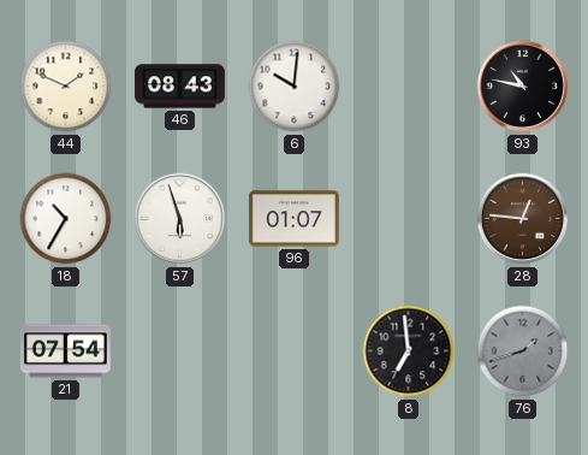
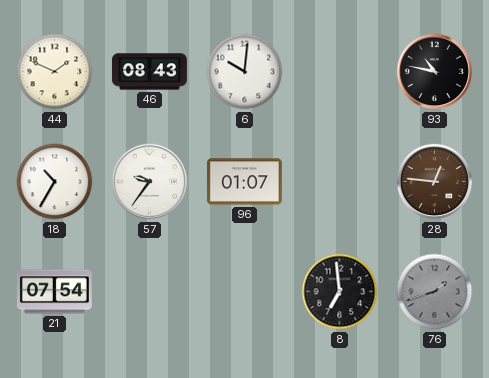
57: 5:57 -> 9:36
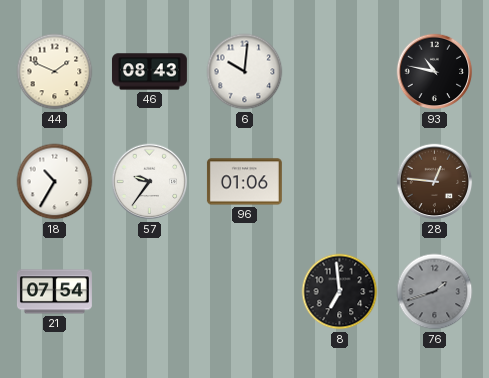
96: 01:07 -> 01:06
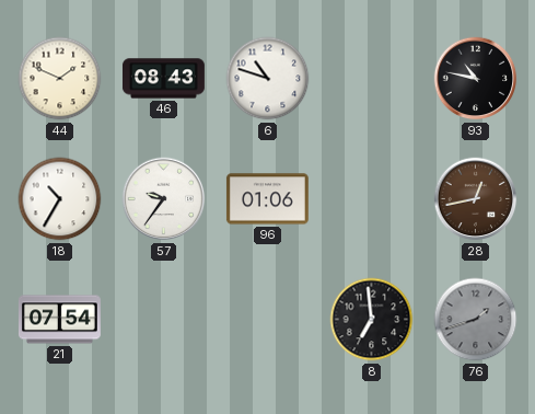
6: 10:01 -> 10:48
28: 12:46 -> 12:43
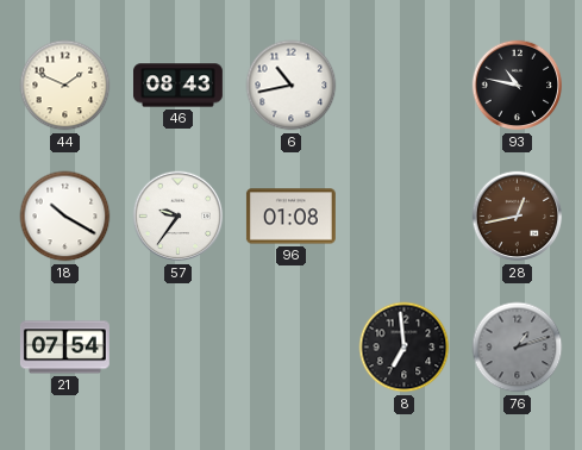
6: 10:48 -> 10:43
18: 10:35 -> 10:20
96: 01:06 -> 01:08
76: 1:42 -> 1:12
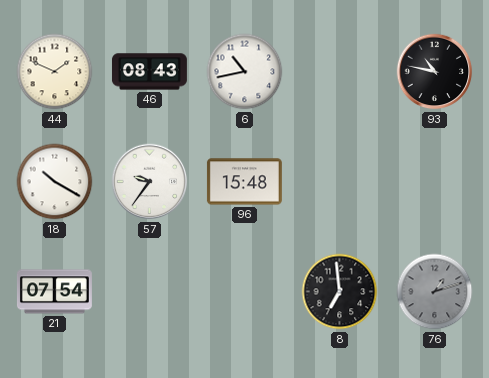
96: 01:08 -> 15:48
28: 12:43 -> none
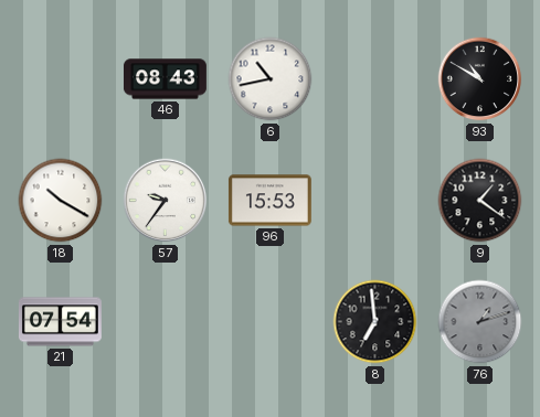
44: 1:49 -> none
93: 10:47 -> 10:50
96: 15:48 -> 15:53
9: none -> 1:21
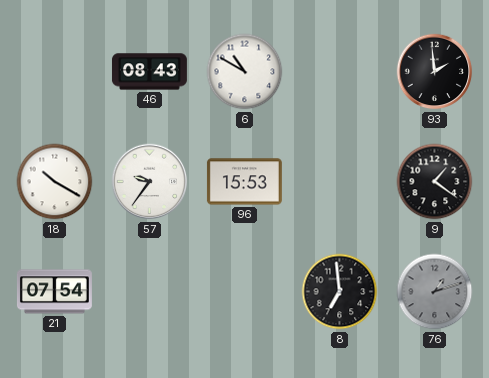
6: 10:43 -> 10:50
93: 10:50 -> 1:59
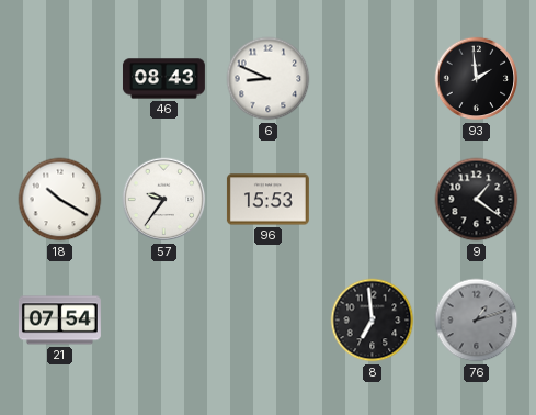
6: 10:50 -> 8:49
